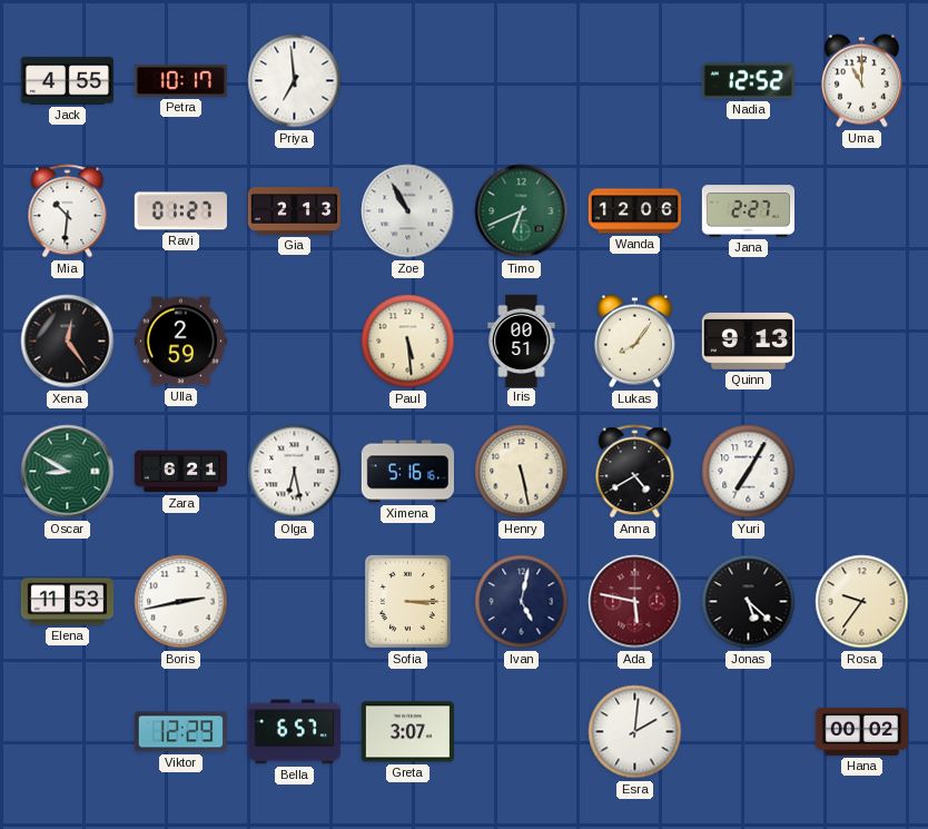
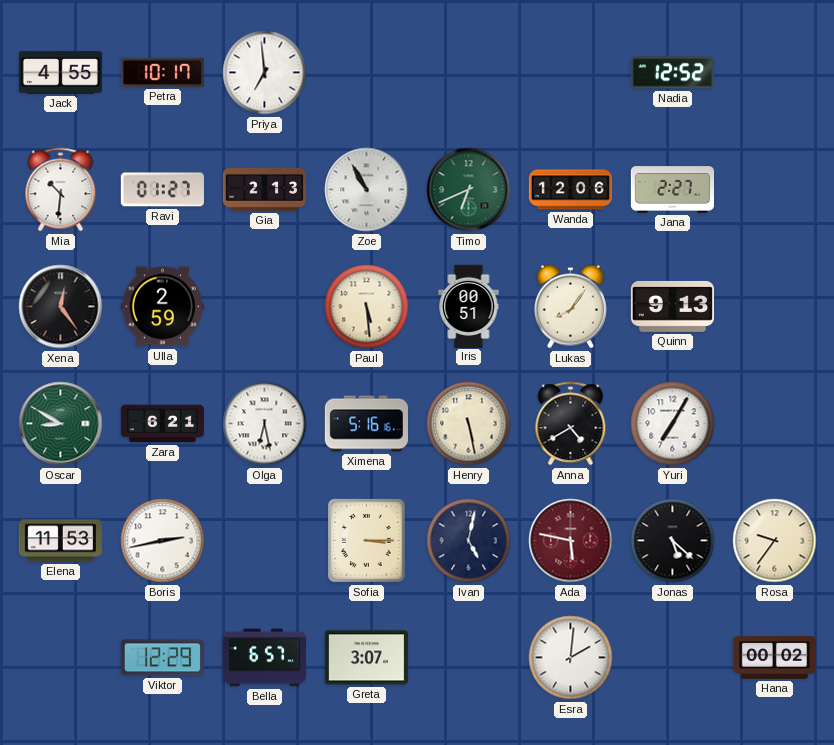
Uma: 11:00 -> none
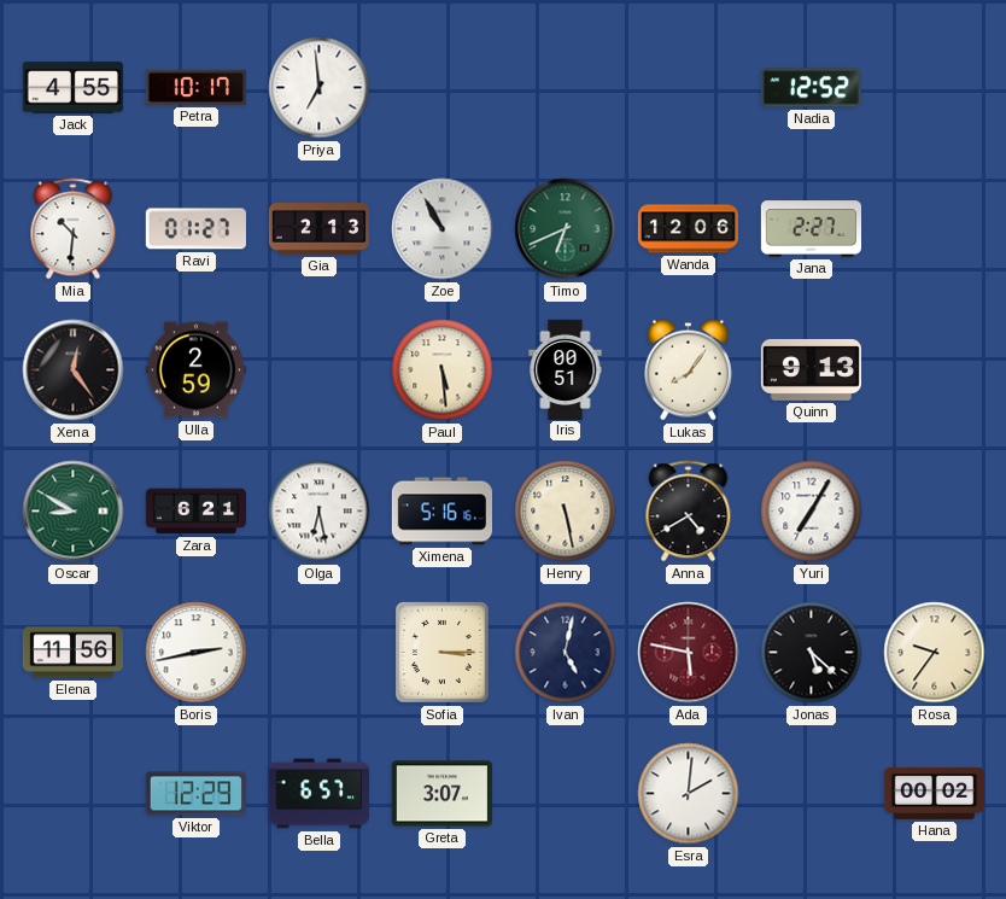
Elena: 11:53 -> 11:56
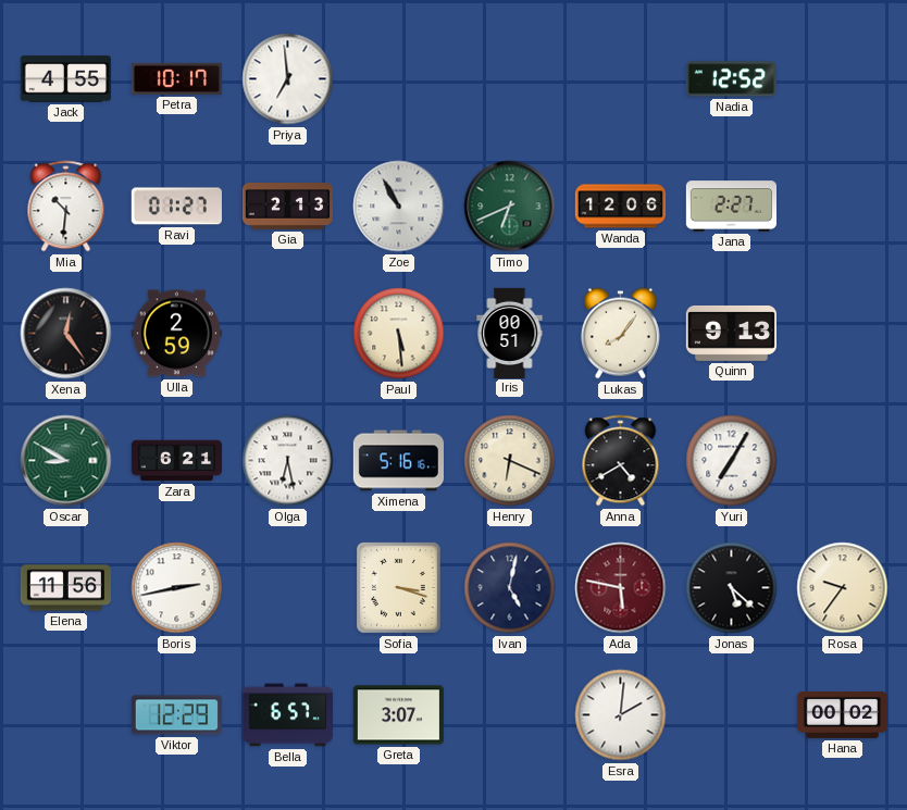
Henry: 5:28 -> 6:19
Sofia: 3:15 -> 3:18
